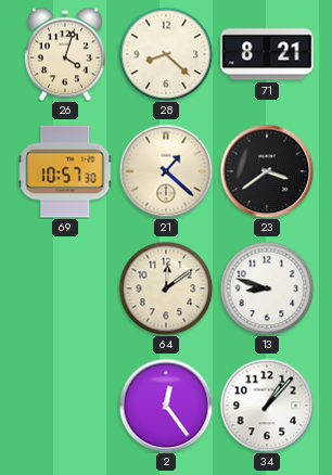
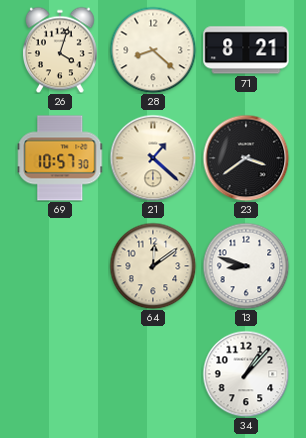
2: 12:24 -> none
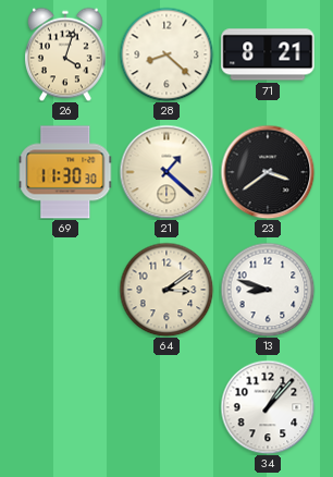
69: 10:57 -> 11:30
64: 12:09 -> 3:09
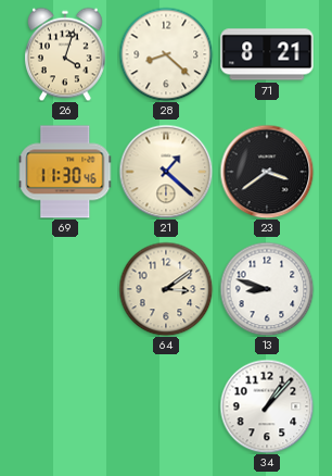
69: 11:30:30 -> 11:30:46
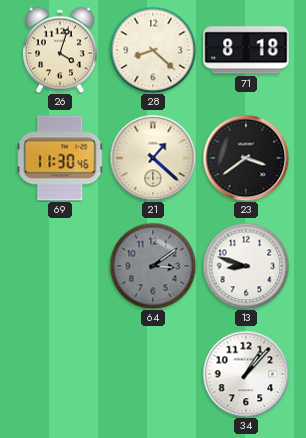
71: 8:21 -> 8:18
64 dial: cream -> grey
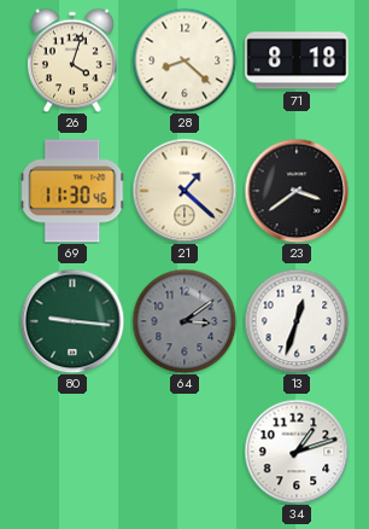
80: none -> 9:16
13: 8:48 -> 12:33
34: 1:07 -> 1:12
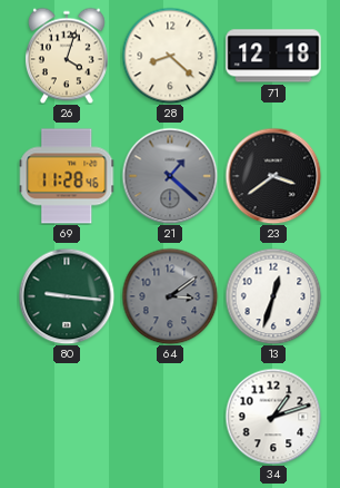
71: 8:18 -> 12:18
69: 11:30 -> 11:28
21 dial: cream -> grey
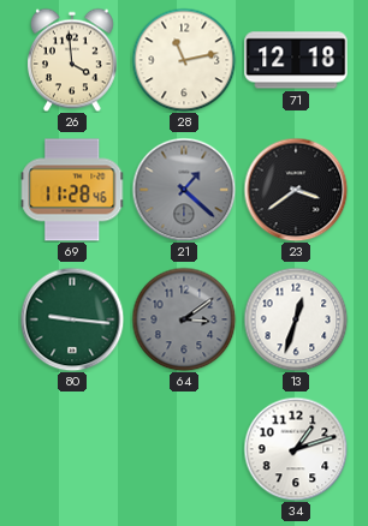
26: 4:03 -> 3:59
28: 8:22 -> 11:13
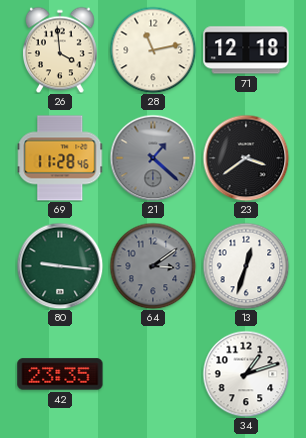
42: none -> 23:35
